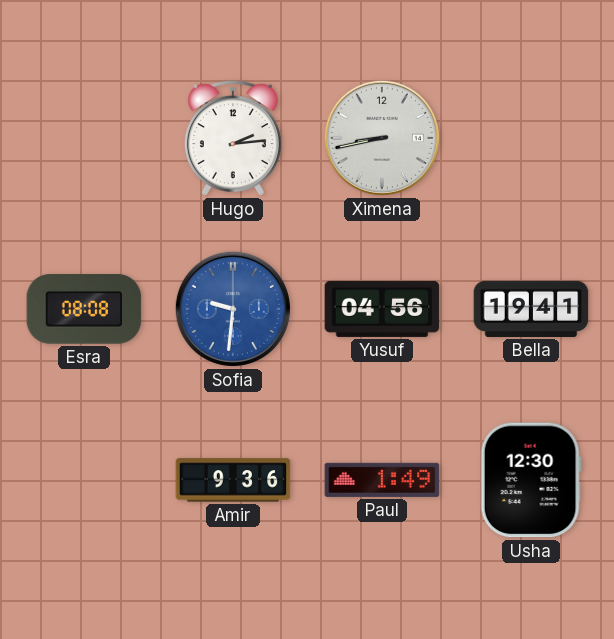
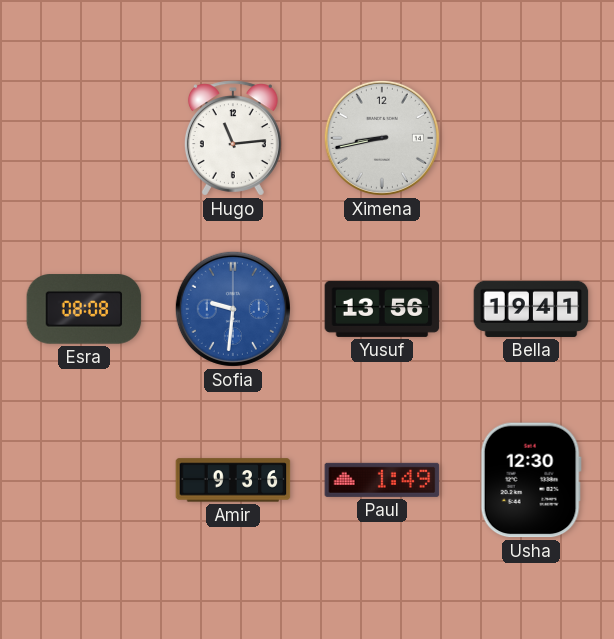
Hugo: 2:14 -> 11:14
Yusuf: 04:56 -> 13:56
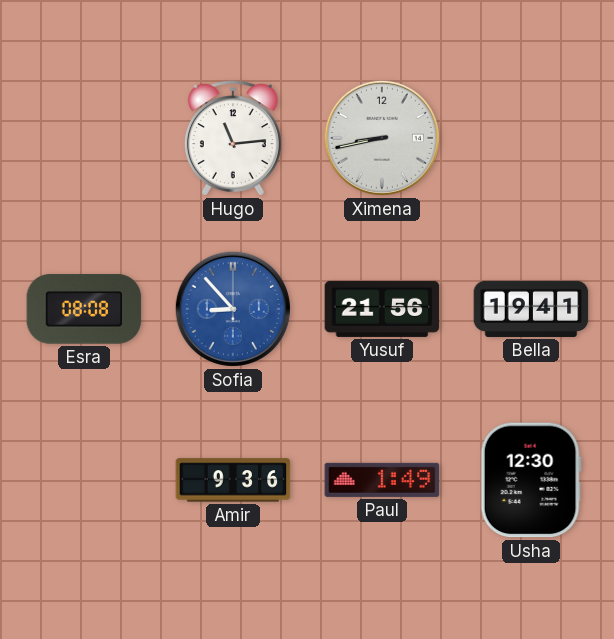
Sofia: 9:31 -> 8:53
Yusuf: 13:56 -> 21:56
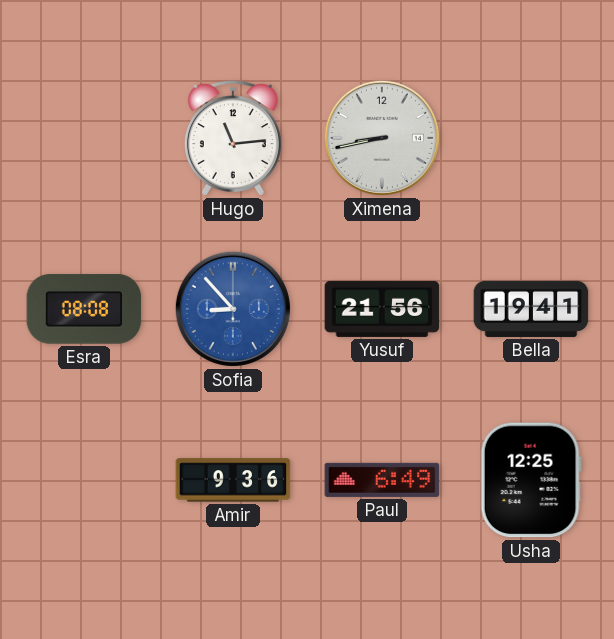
Paul: 1:49 -> 6:49
Usha: 12:30 -> 12:25
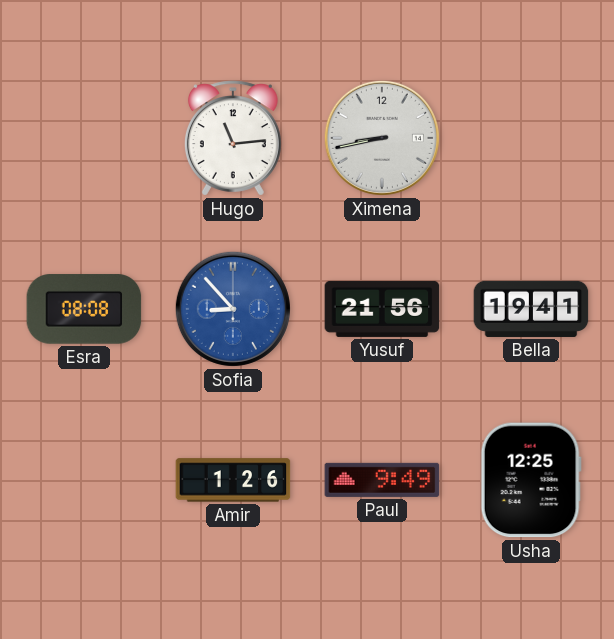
Amir: 9:36 -> 1:26
Paul: 6:49 -> 9:49
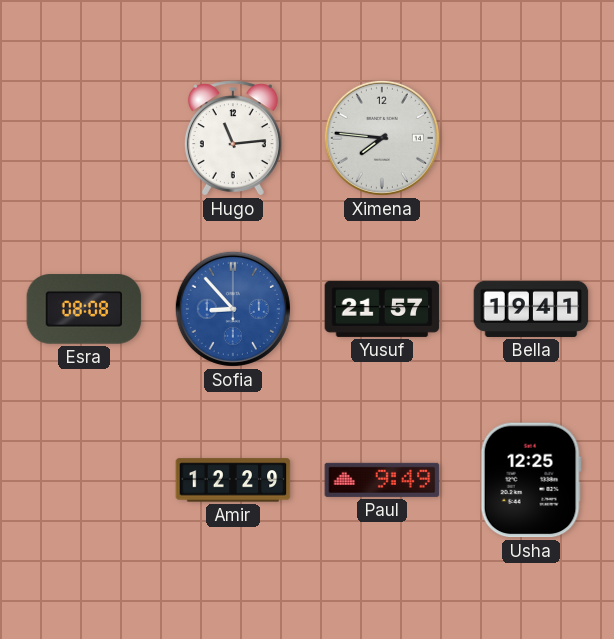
Ximena: 8:43 -> 7:46
Yusuf: 21:56 -> 21:57
Amir: 1:26 -> 12:29
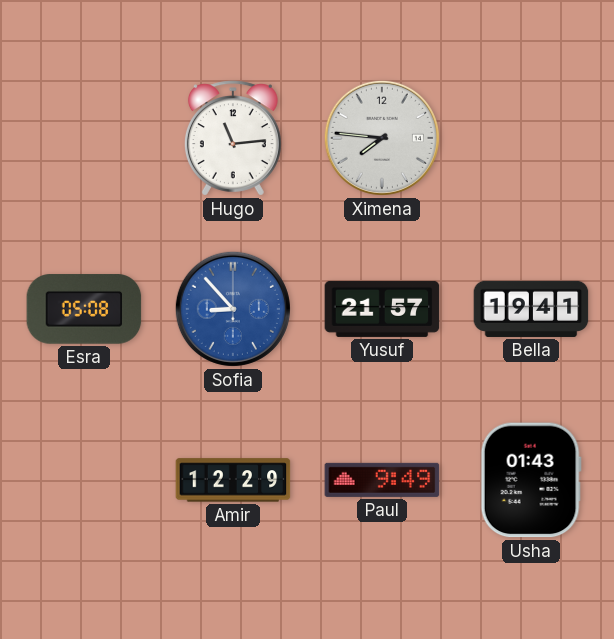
Esra: 08:08 -> 05:08
Usha: 12:25 -> 01:43
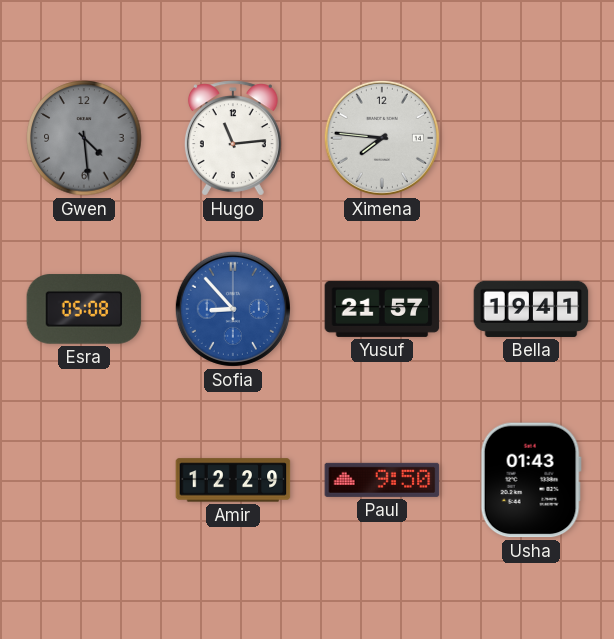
Gwen: none -> 4:29
Paul: 9:49 -> 9:50
